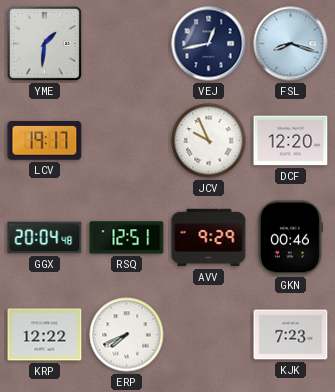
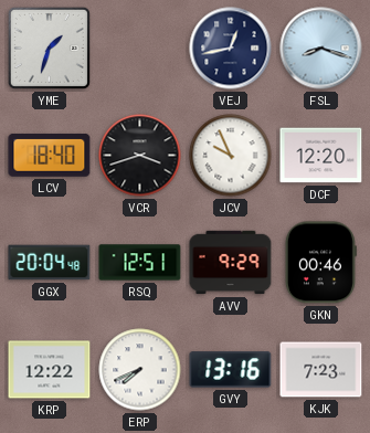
YME: 1:31 -> 1:33
LCV: 19:17 -> 18:40
VCR: none -> 3:42
GVY: none -> 13:16
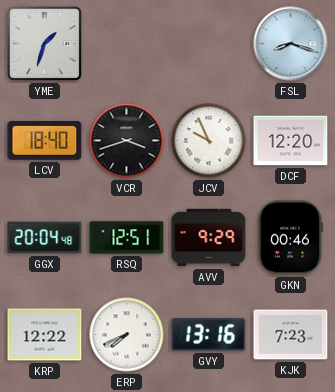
VEJ: 12:43 -> none
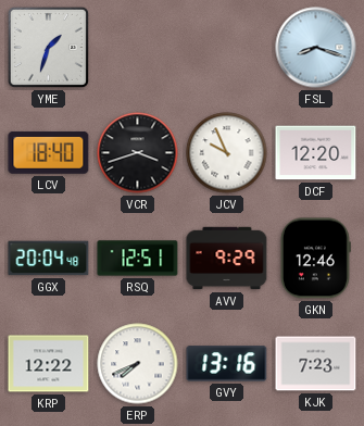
GKN: 00:46 -> 12:46
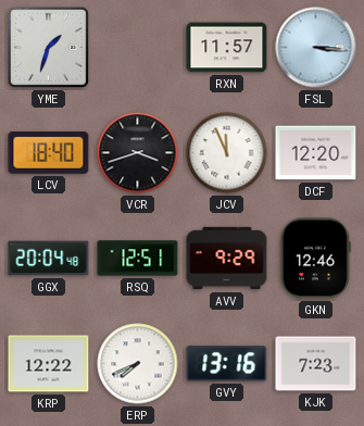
RXN: none -> 11:57
FSL: 8:18 -> 3:16
JCV: 9:56 -> 11:56
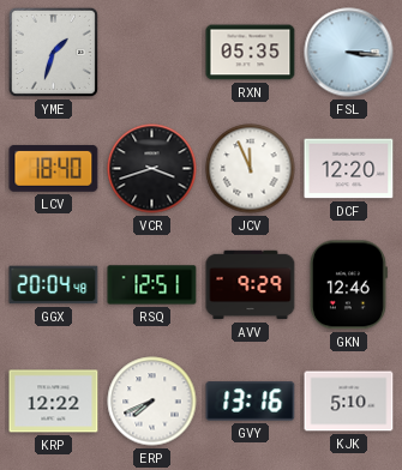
RXN: 11:57 -> 05:35
KJK: 7:23 -> 5:10
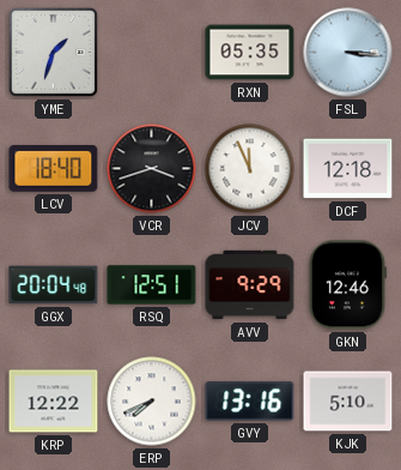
DCF: 12:20 -> 12:18
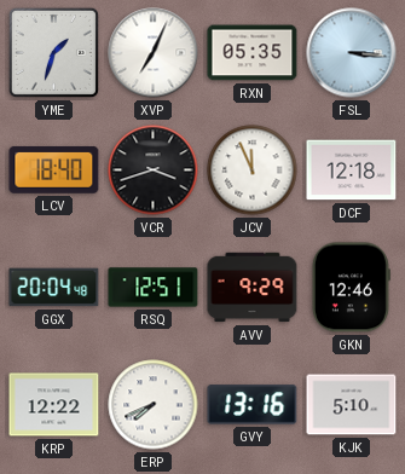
XVP: none -> 7:04
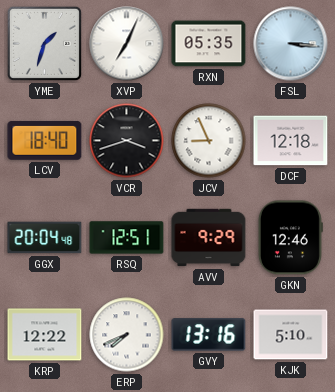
JCV: 11:56 -> 8:56
